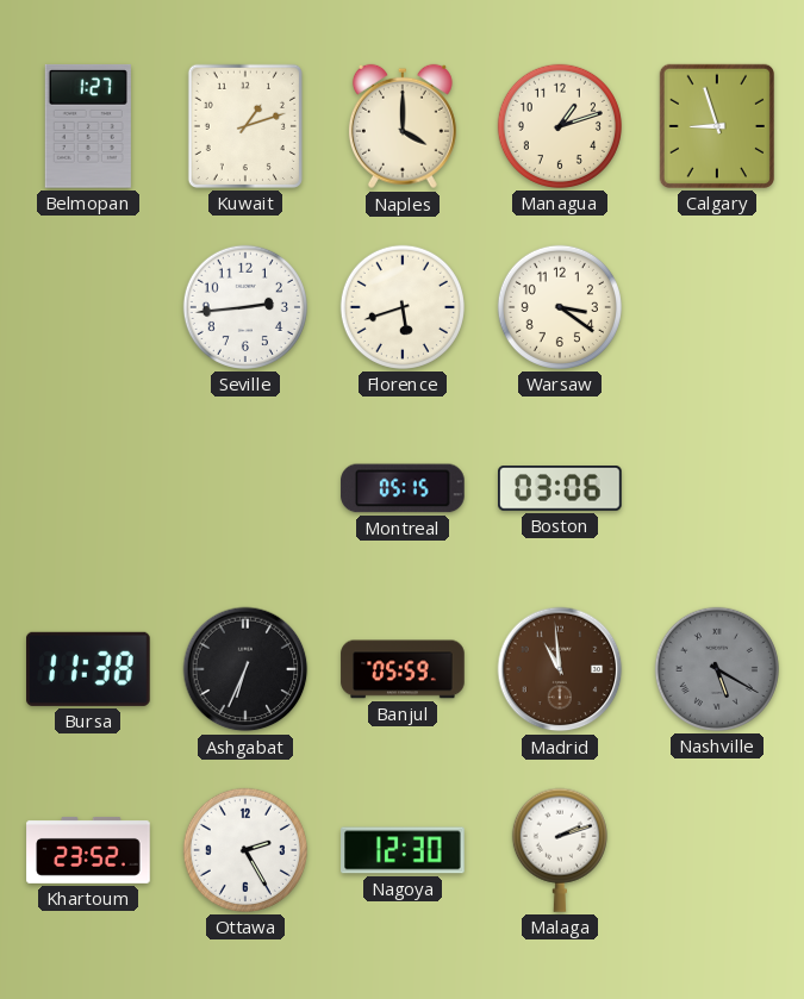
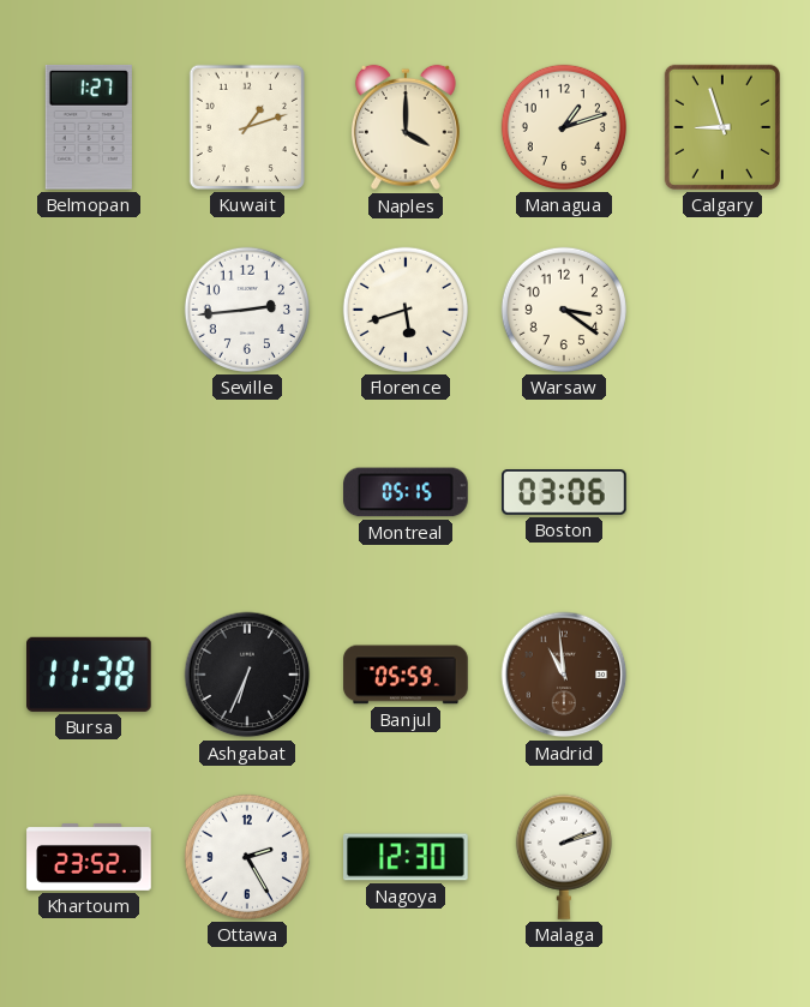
Nashville: 5:20 -> none
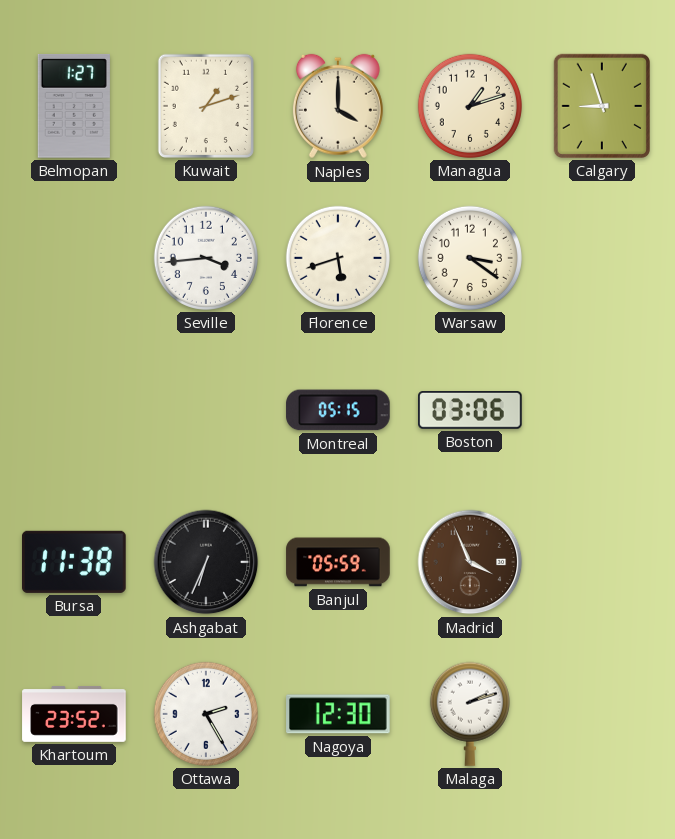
Seville: 2:44 -> 3:44
Madrid: 10:59 -> 3:56
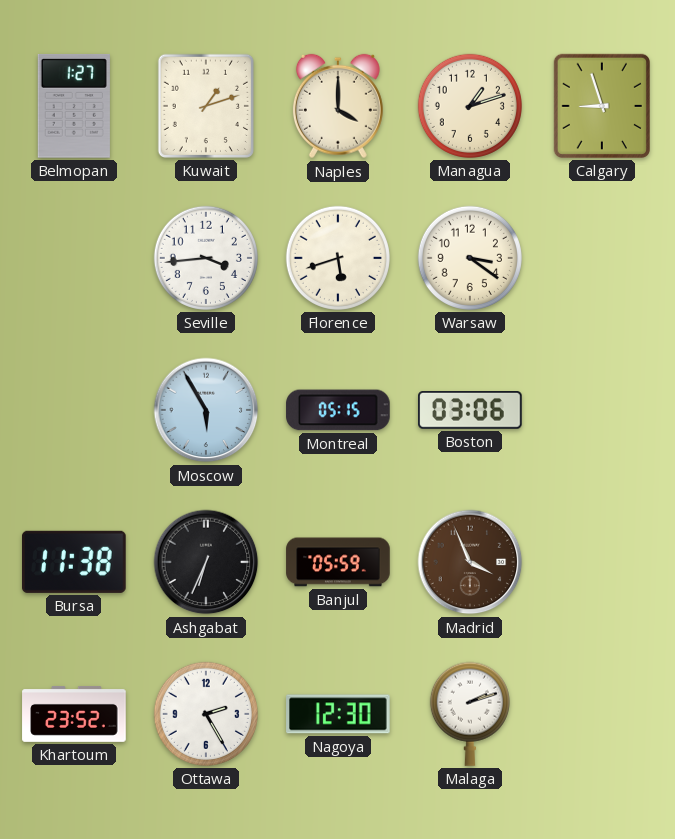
Moscow: none -> 5:55
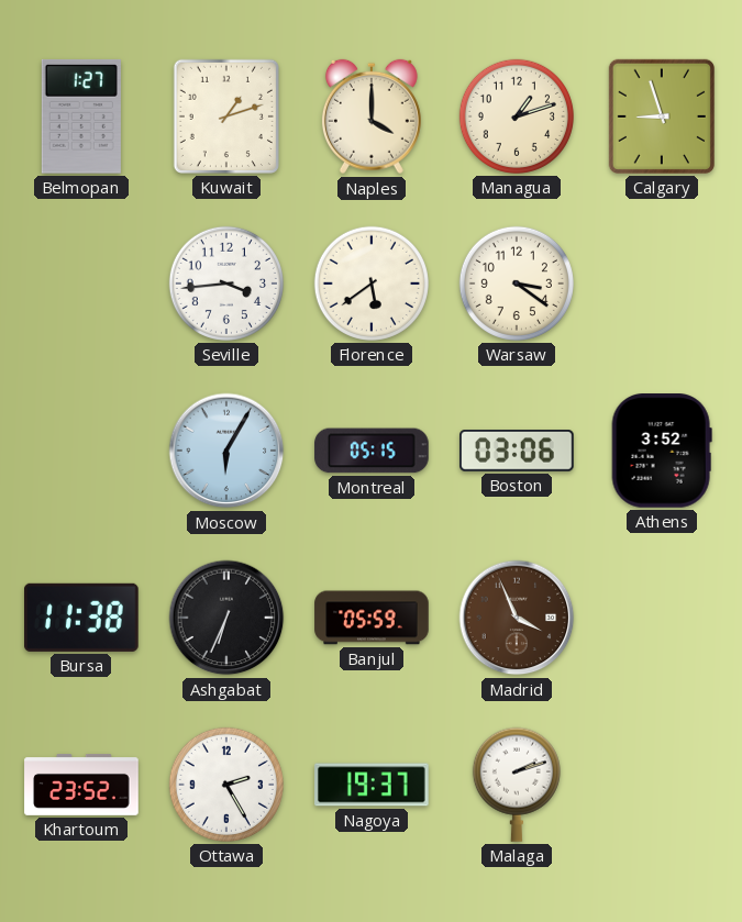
Florence: 5:42 -> 5:39
Moscow: 5:55 -> 6:05
Athens: none -> 3:52
Nagoya: 12:30 -> 19:37
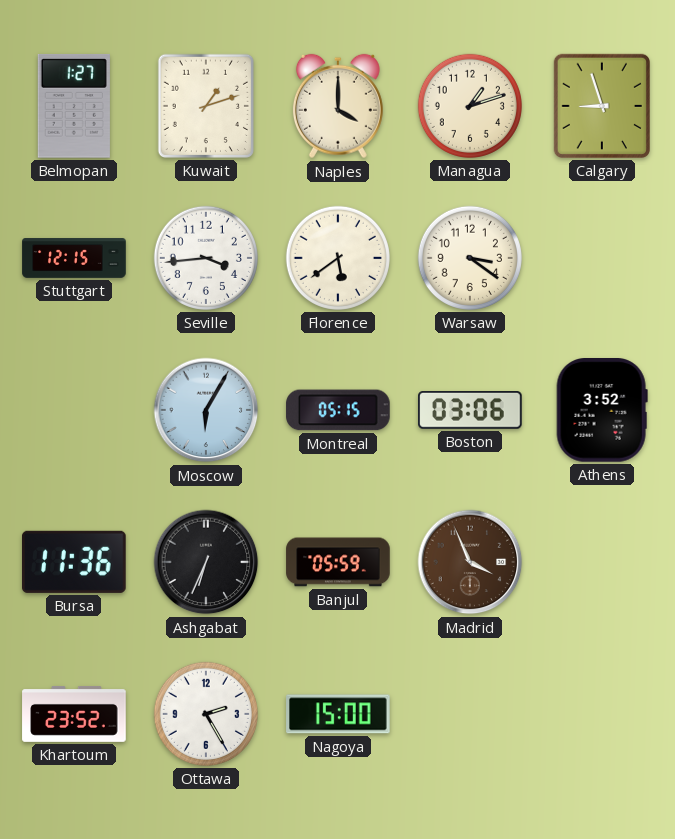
Stuttgart: none -> 12:15
Bursa: 11:38 -> 11:36
Nagoya: 19:37 -> 15:00
Malaga: 2:12 -> none
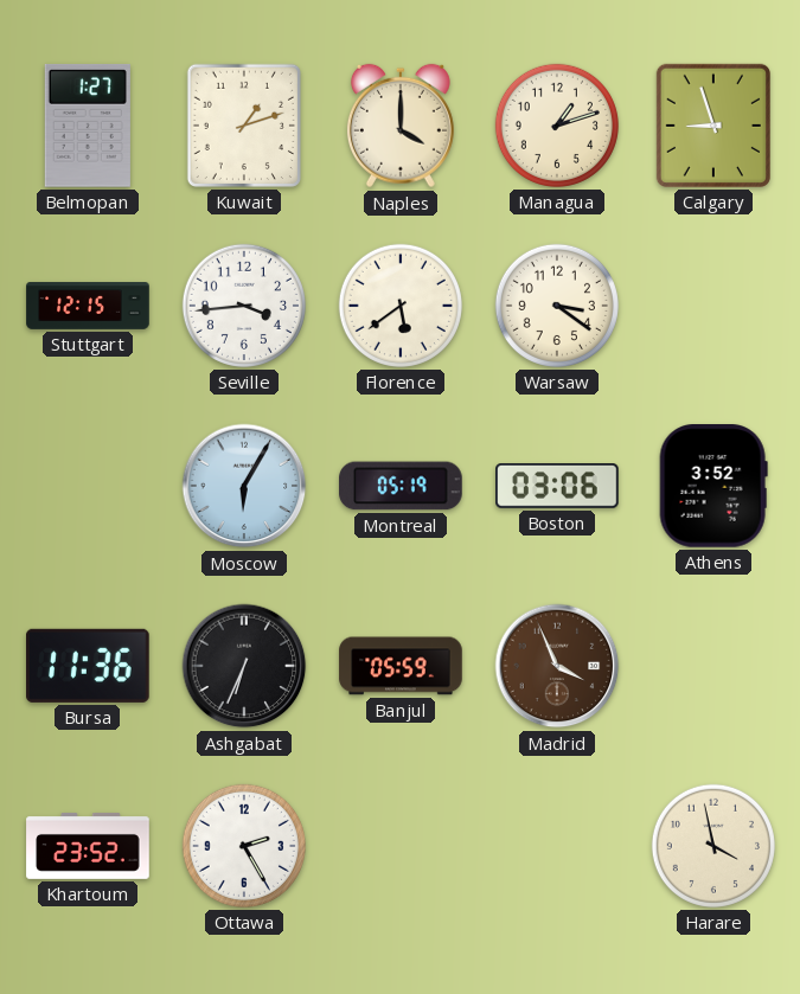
Montreal: 05:15 -> 05:19
Nagoya: 15:00 -> none
Harare: none -> 3:58
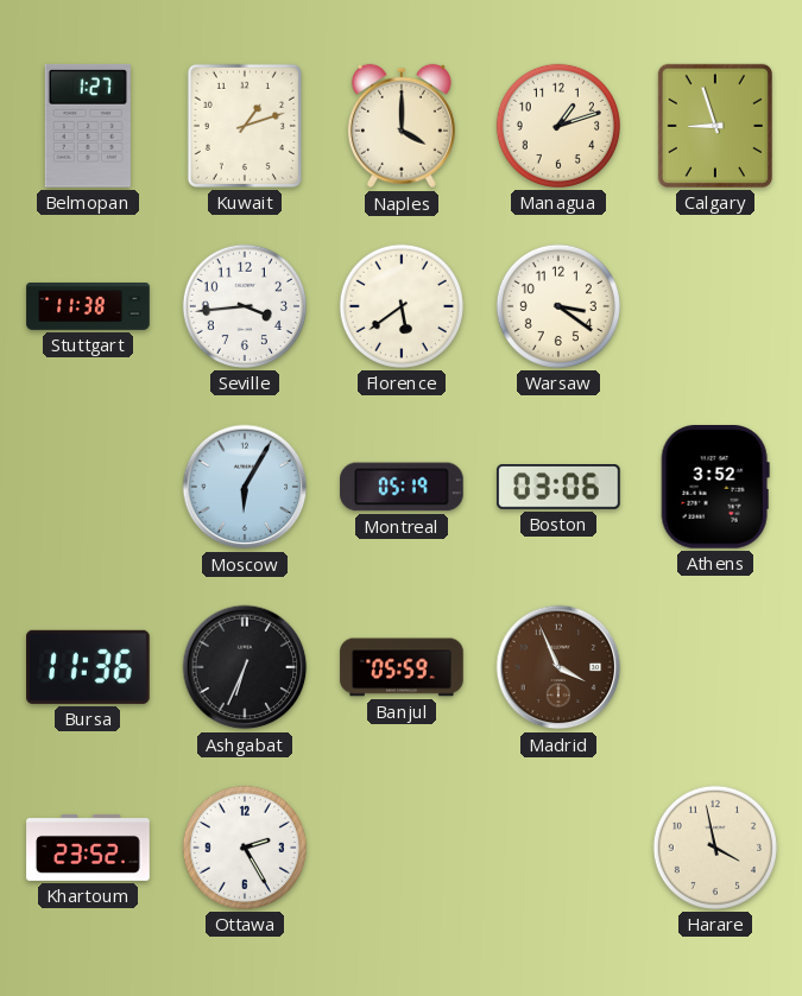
Stuttgart: 12:15 -> 11:38
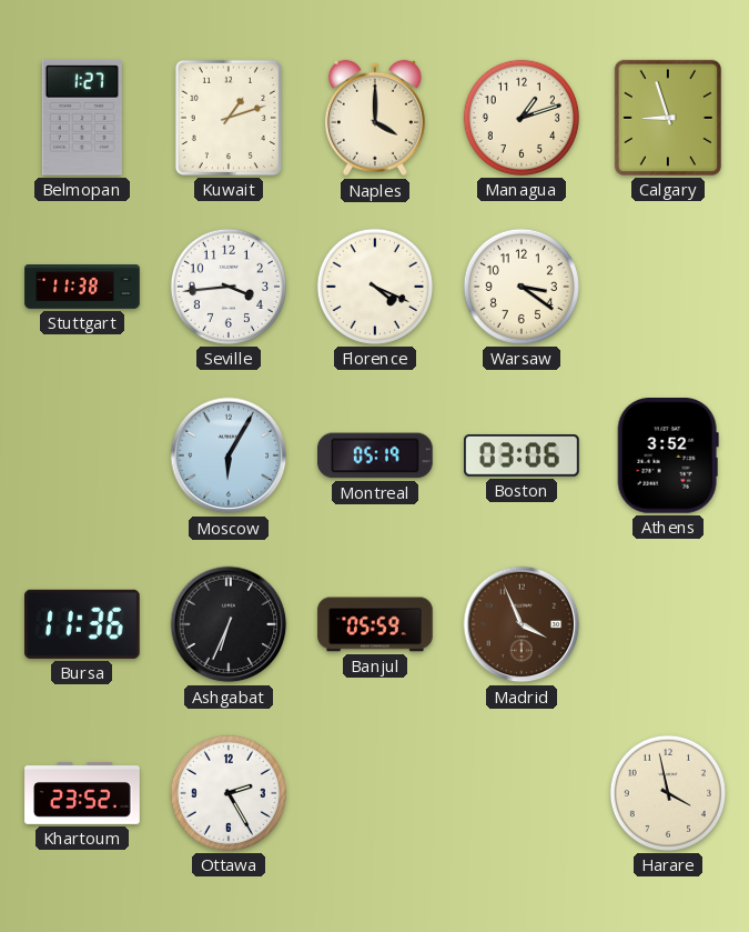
Florence: 5:39 -> 4:19
